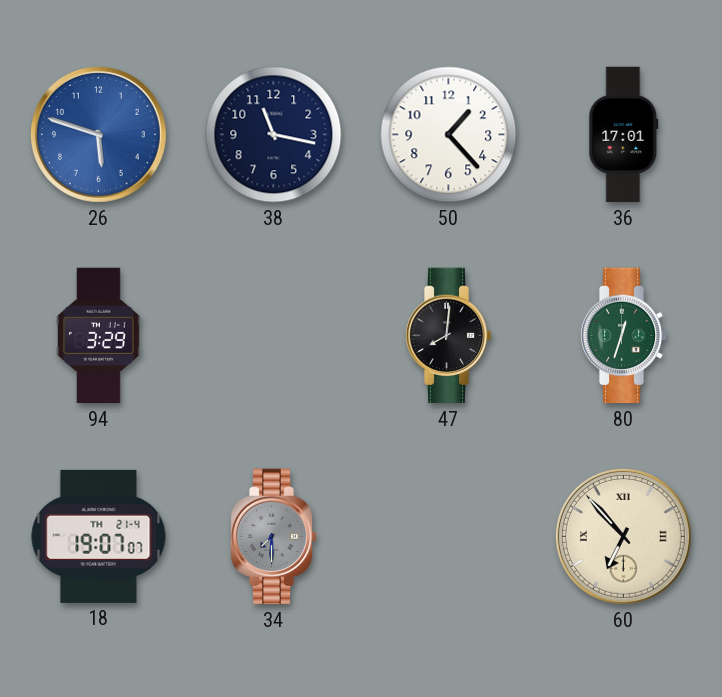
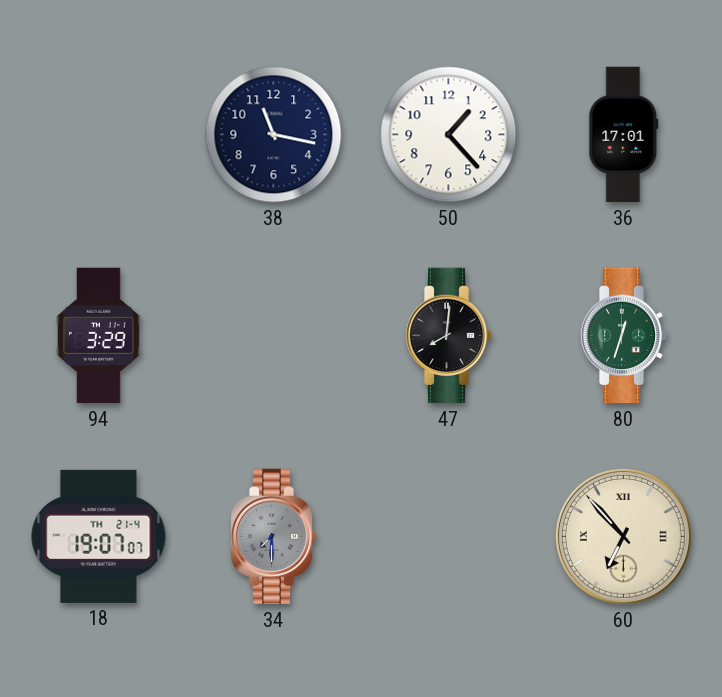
26: 5:48 -> none
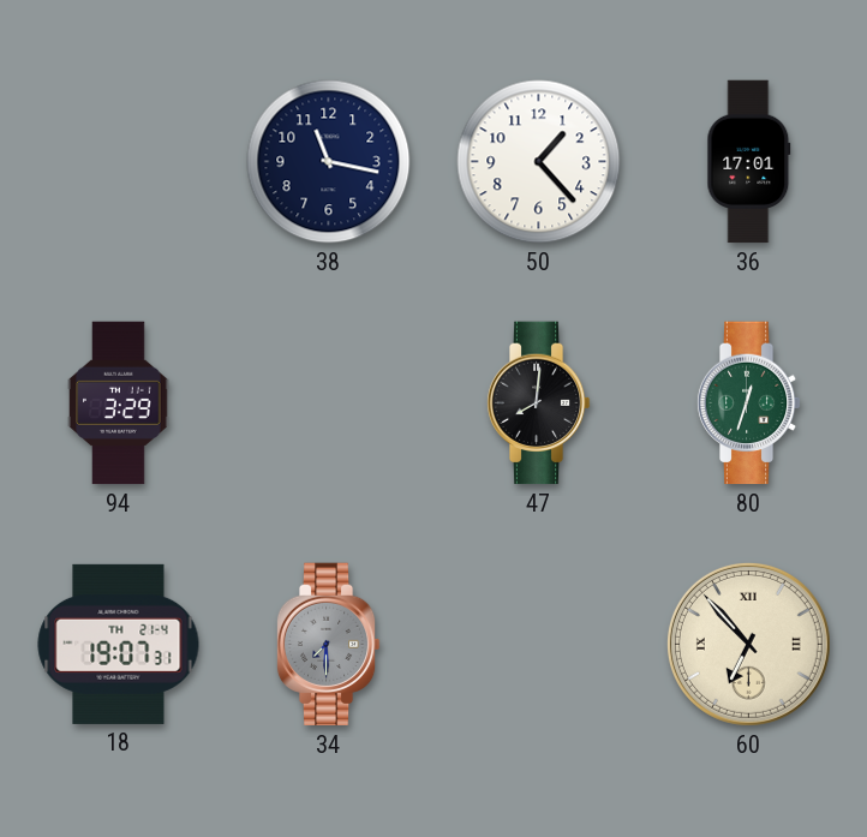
18: 19:07:07 -> 19:07:31
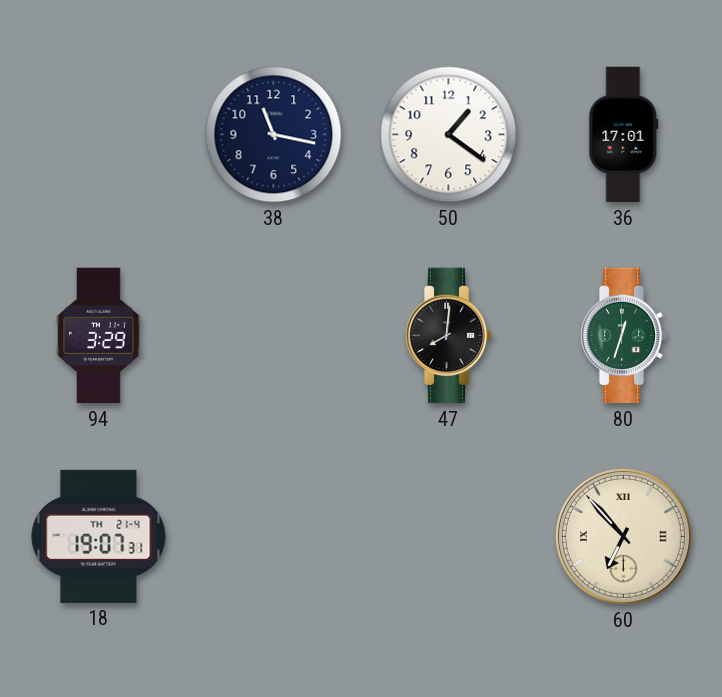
50: 1:23 -> 1:21
34: 7:30 -> none
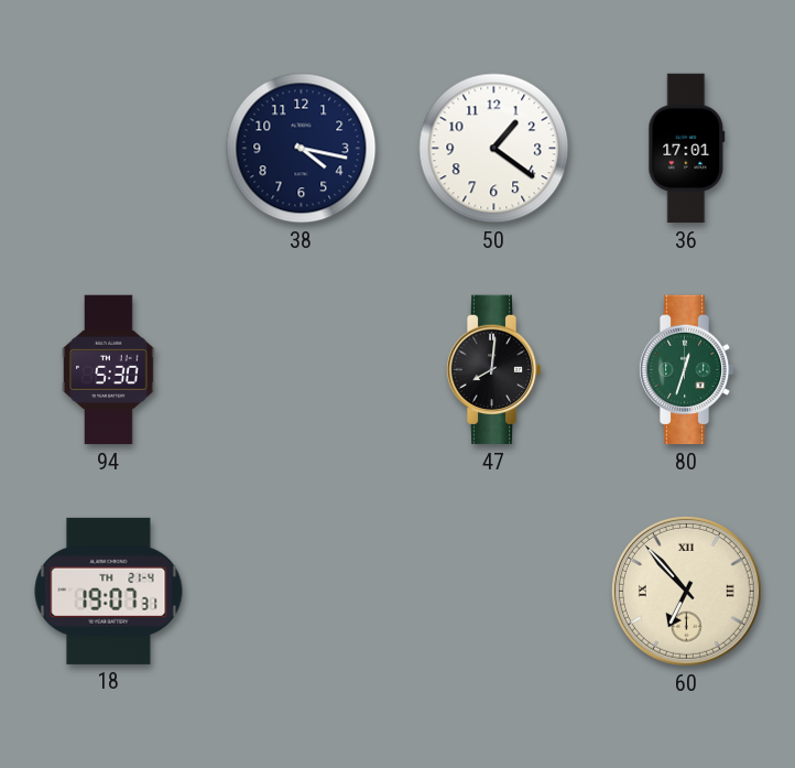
38: 11:17 -> 4:17
94: 3:29 -> 5:30
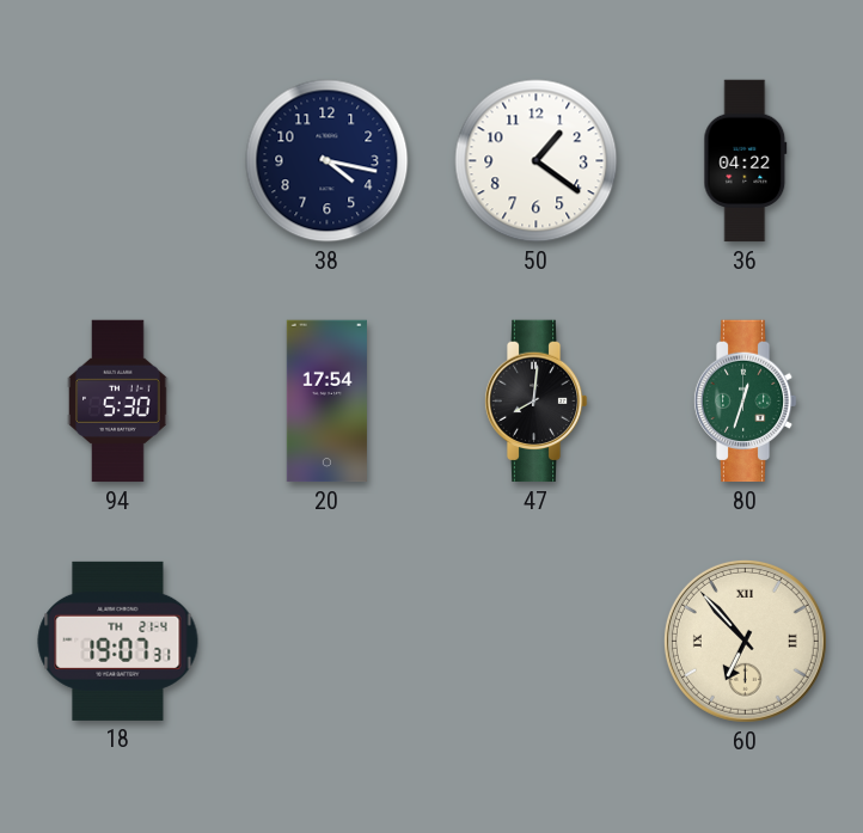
36: 17:01 -> 04:22
20: none -> 17:54
